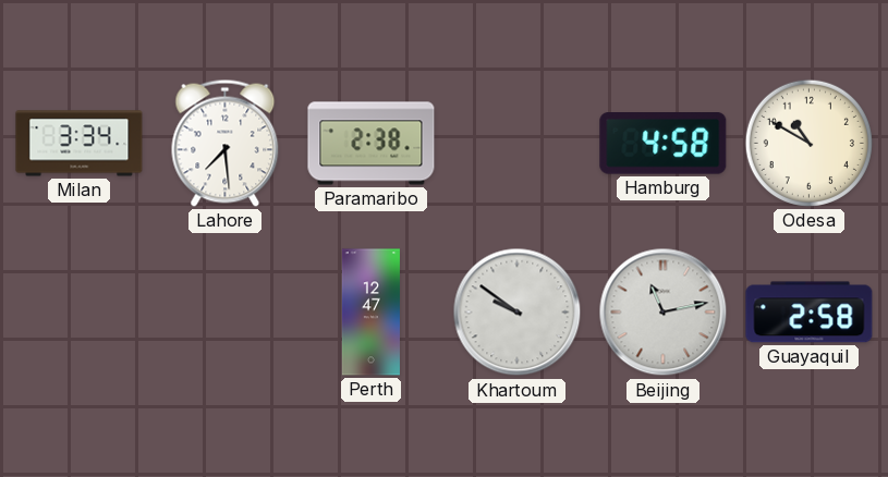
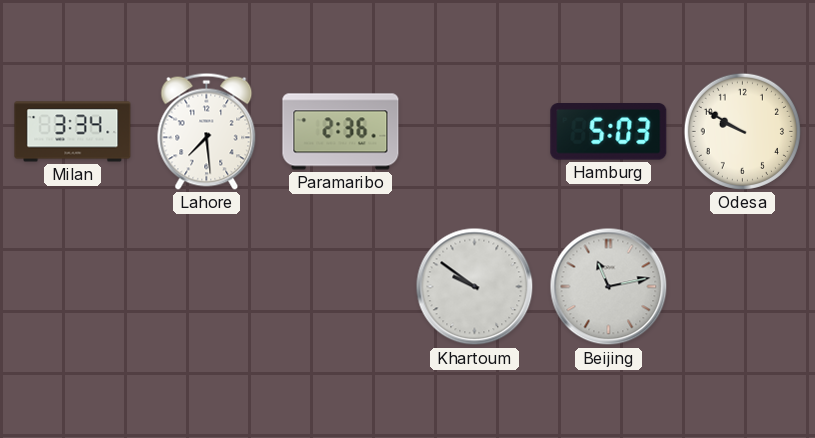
Paramaribo: 2:38 -> 2:36
Hamburg: 4:58 -> 5:03
Odesa: 10:50 -> 9:50
Perth: 12:47 -> none
Guayaquil: 2:58 -> none
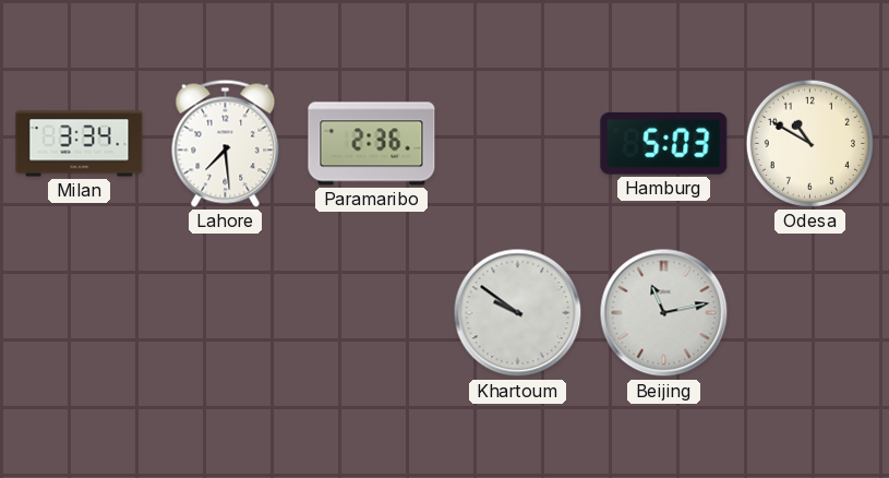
Odesa: 9:50 -> 10:50
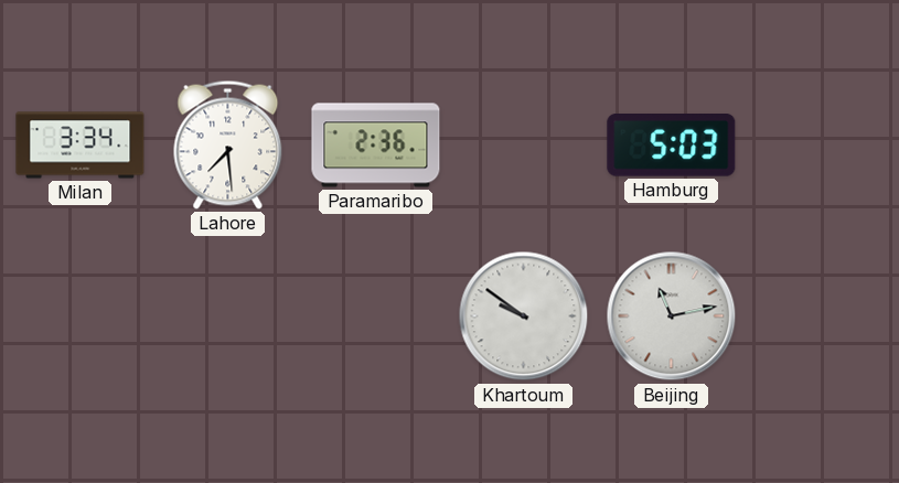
Odesa: 10:50 -> none
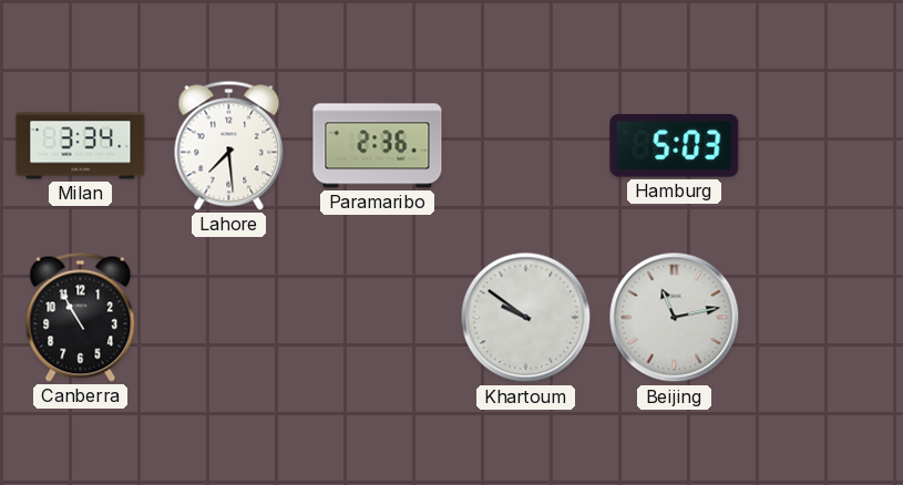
Canberra: none -> 10:55
